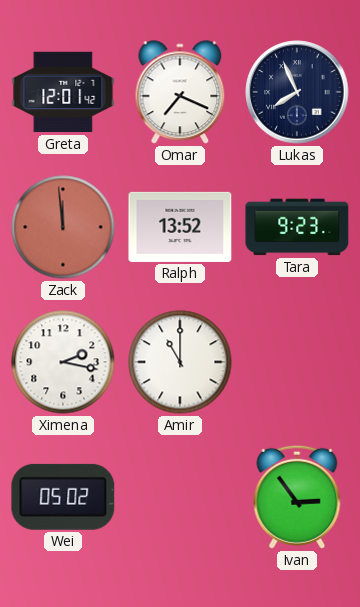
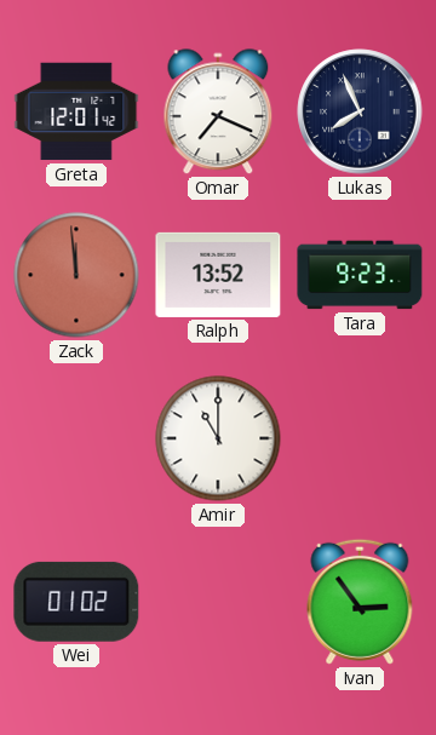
Ximena: 2:17 -> none
Wei: 05:02 -> 01:02
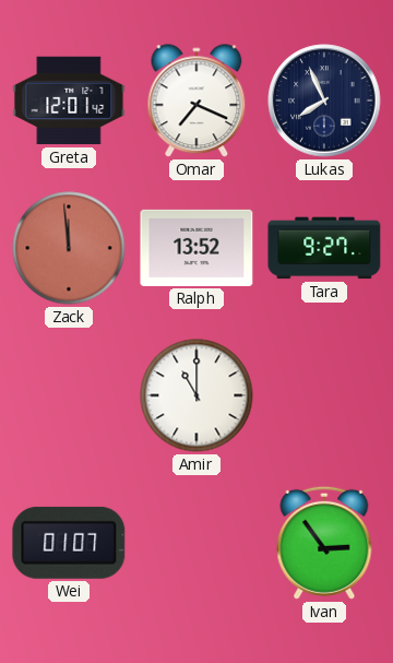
Tara: 9:23 -> 9:27
Wei: 01:02 -> 01:07
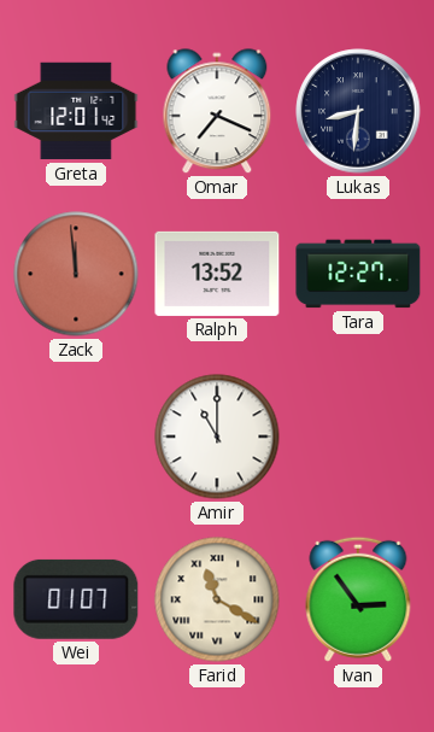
Lukas: 7:56 -> 8:31
Tara: 9:27 -> 12:27
Farid: none -> 11:20
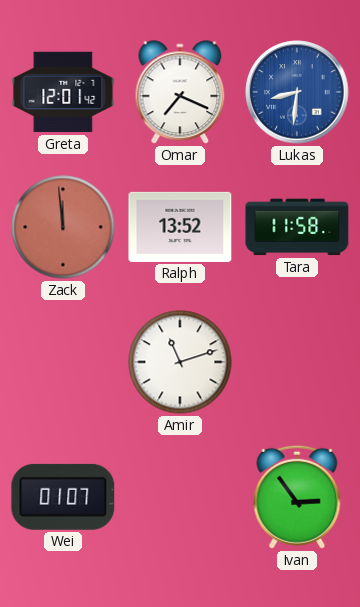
Lukas dial: navy -> blue
Tara: 12:27 -> 11:58
Amir: 11:00 -> 11:12
Farid: 11:20 -> none
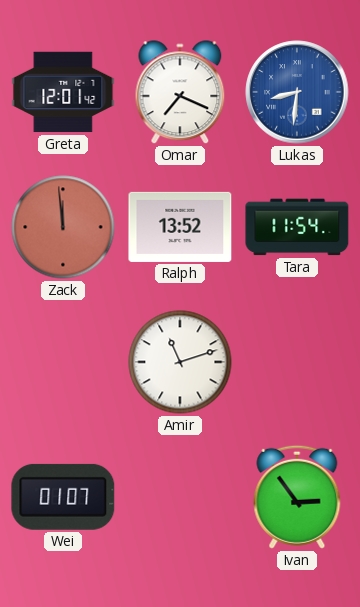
Tara: 11:58 -> 11:54
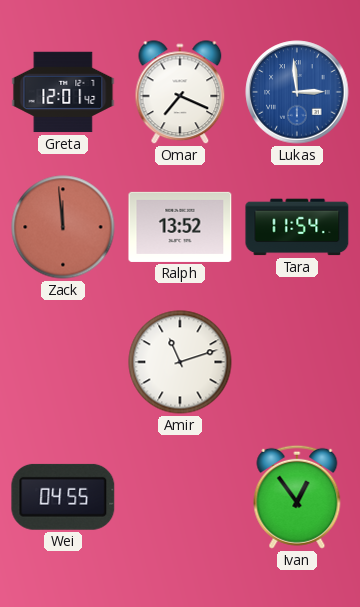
Lukas: 8:31 -> 2:59
Wei: 01:07 -> 04:55
Ivan: 2:54 -> 12:54
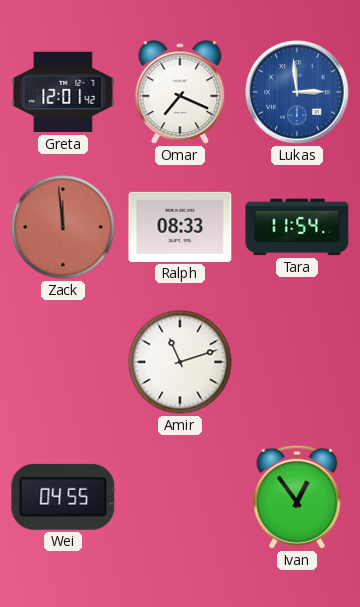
Ralph: 13:52 -> 08:33
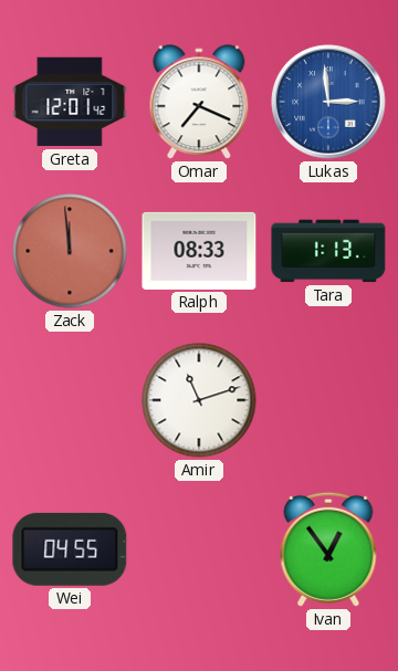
Tara: 11:54 -> 1:13
